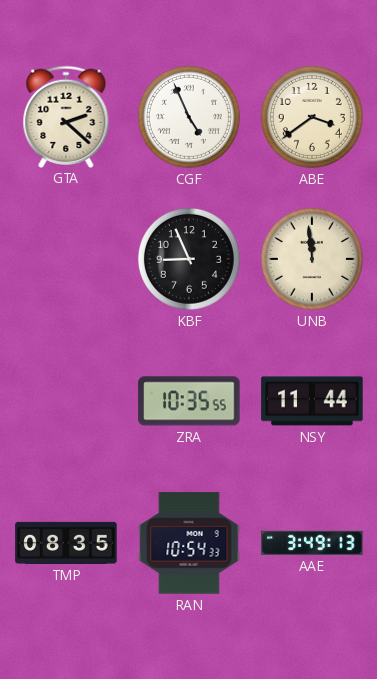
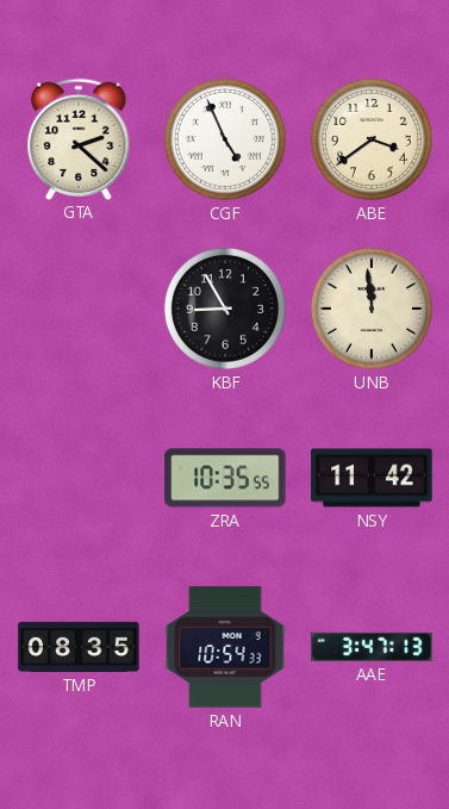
KBF: 8:56 -> 8:55
NSY: 11:44 -> 11:42
AAE: 3:49 -> 3:47
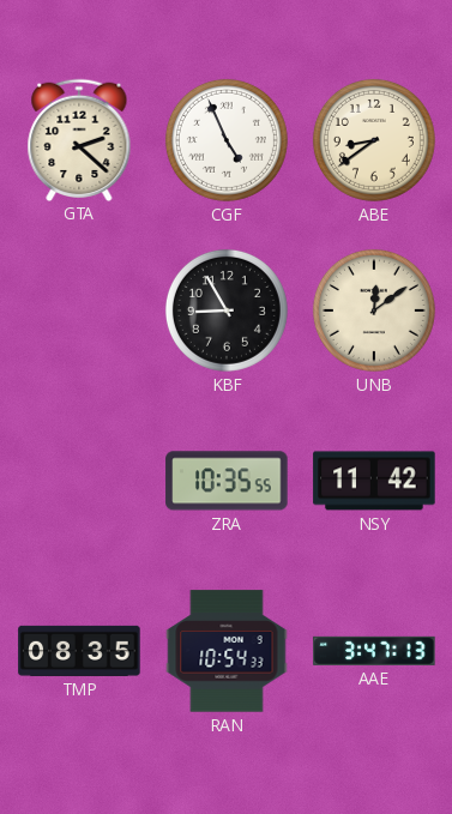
ABE: 3:39 -> 8:39
UNB: 11:59 -> 12:09
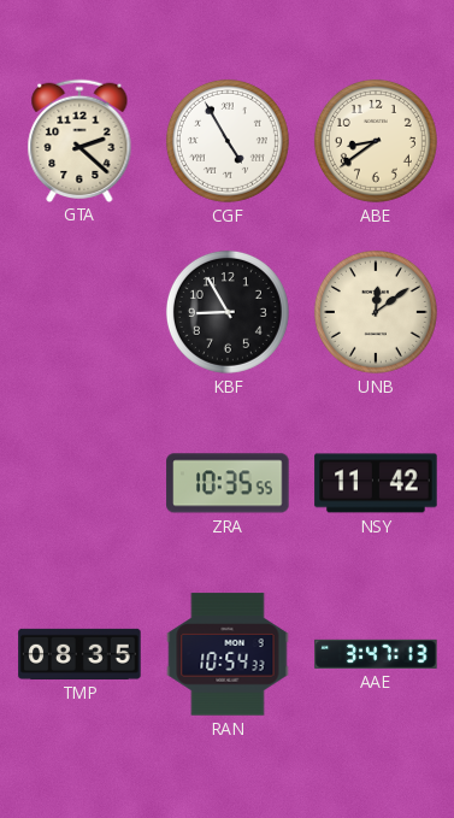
CGF: 4:56 -> 4:55
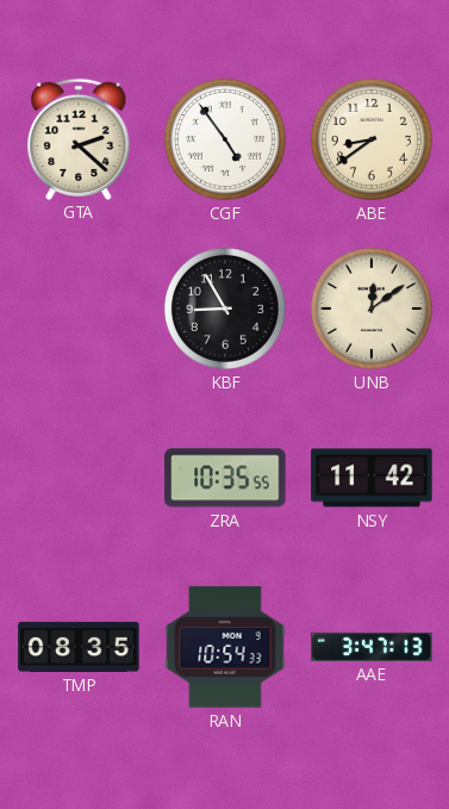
CGF: 4:55 -> 4:54
